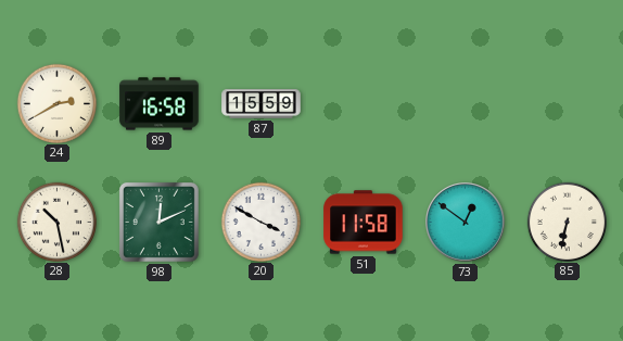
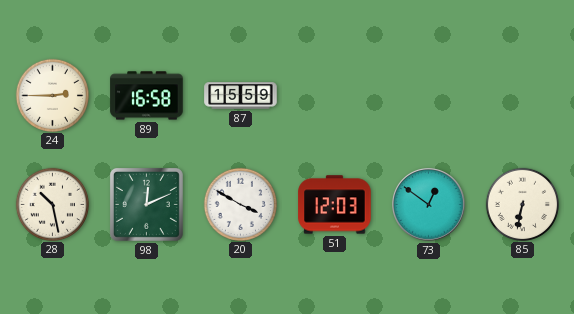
24: 2:40 -> 2:45
51: 11:58 -> 12:03
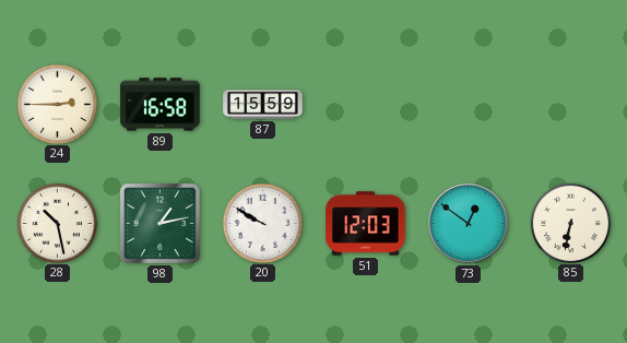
98: 12:11 -> 1:13
20: 3:50 -> 9:50
